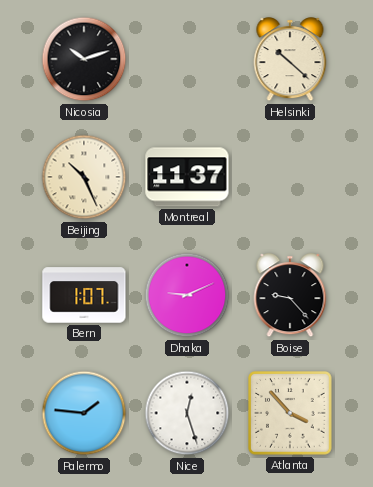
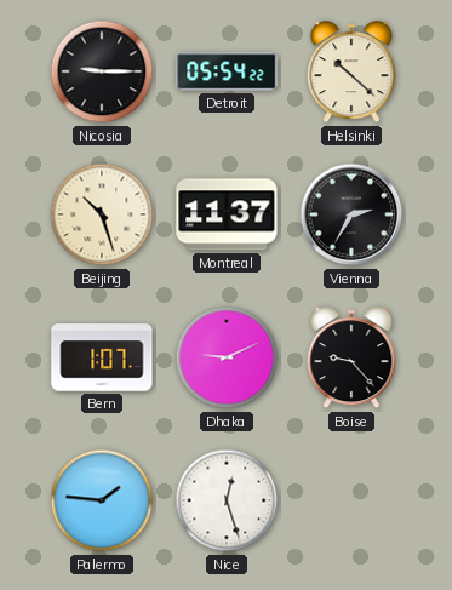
Nicosia: 10:12 -> 9:15
Detroit: none -> 05:54
Beijing: 10:26 -> 10:27
Vienna: none -> 2:35
Atlanta: 3:53 -> none
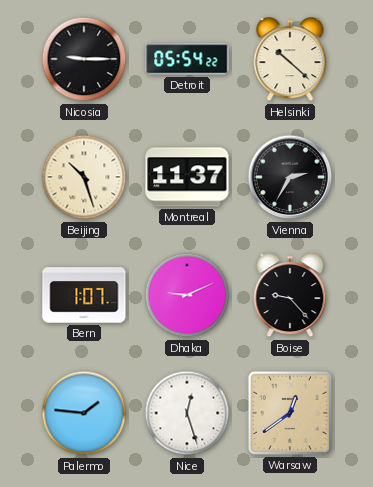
Warsaw: none -> 12:39
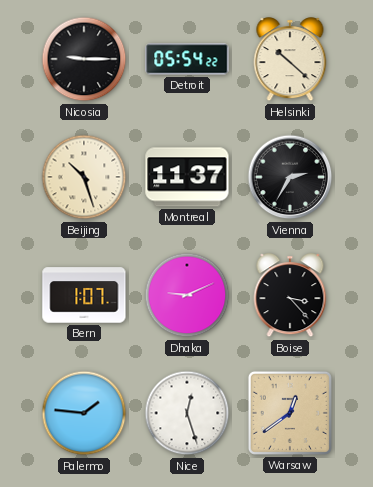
Boise: 9:23 -> 3:23
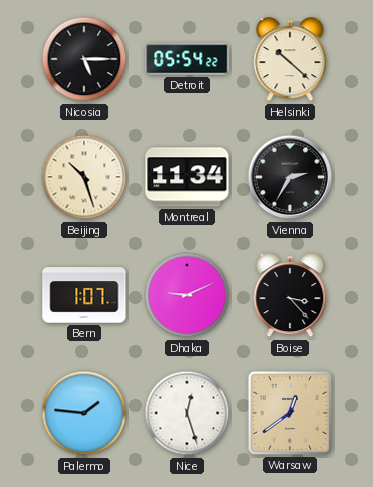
Nicosia: 9:15 -> 5:15
Montreal: 11:37 -> 11:34
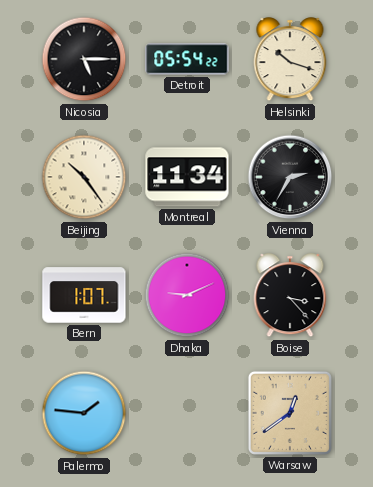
Helsinki: 10:22 -> 10:18
Beijing: 10:27 -> 10:24
Nice: 12:27 -> none
